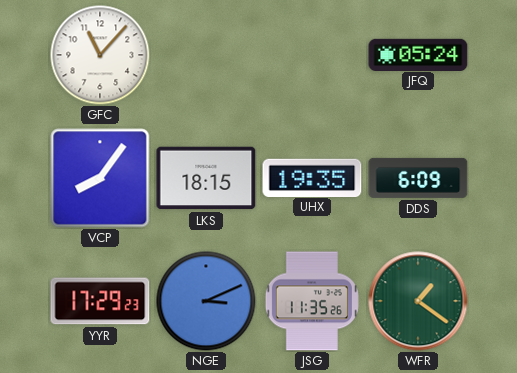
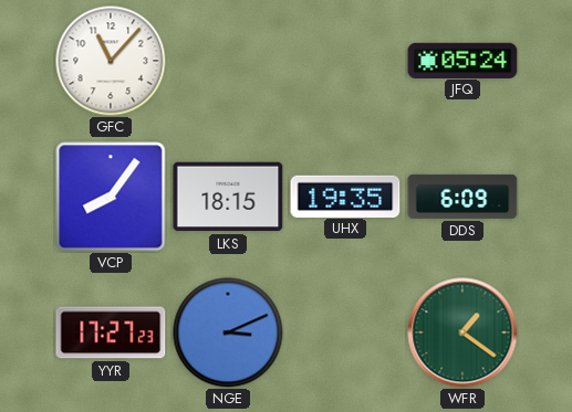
YYR: 17:29 -> 17:27
JSG: 11:35 -> none
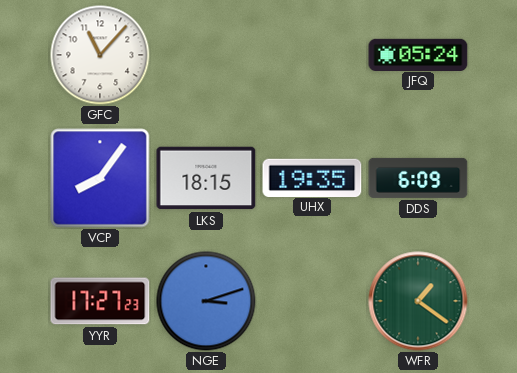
NGE: 3:11 -> 3:12
